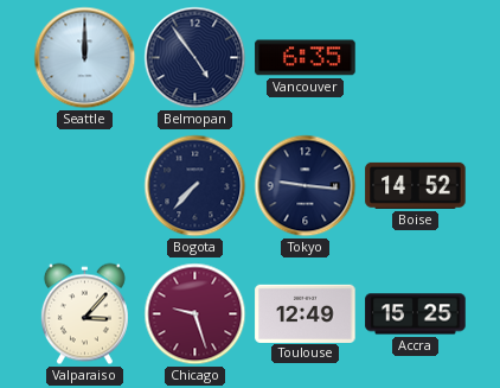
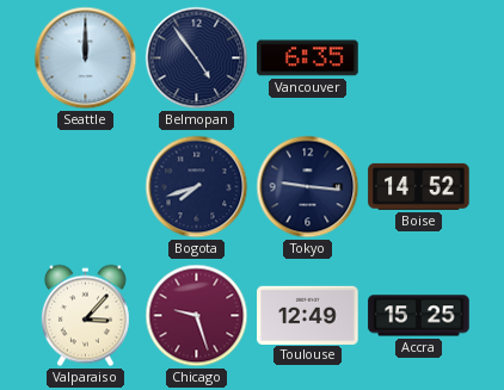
Bogota: 7:37 -> 7:42
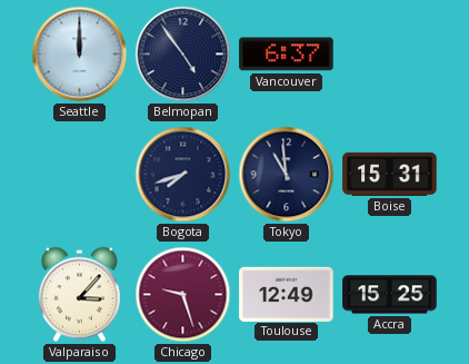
Vancouver: 6:35 -> 6:37
Tokyo: 9:16 -> 10:59
Boise: 14:52 -> 15:31
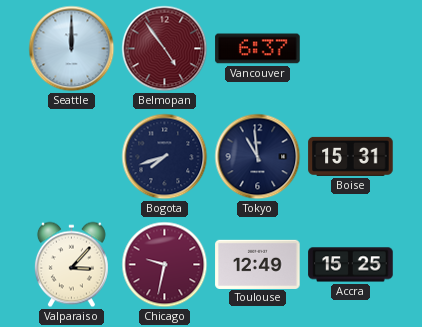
Belmopan dial: navy -> burgundy
Chicago: 9:27 -> 9:32
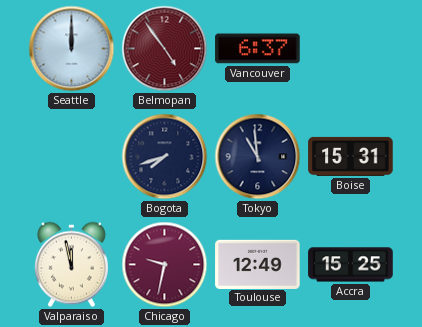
Valparaiso: 3:07 -> 11:58
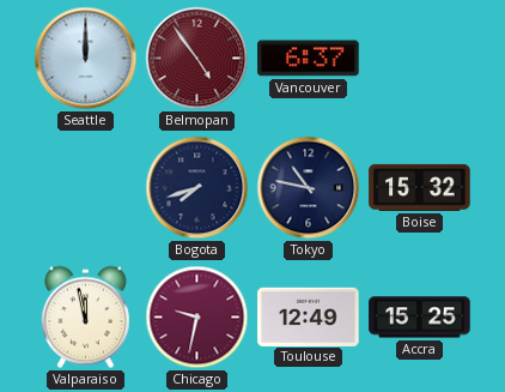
Tokyo: 10:59 -> 10:47
Boise: 15:31 -> 15:32
